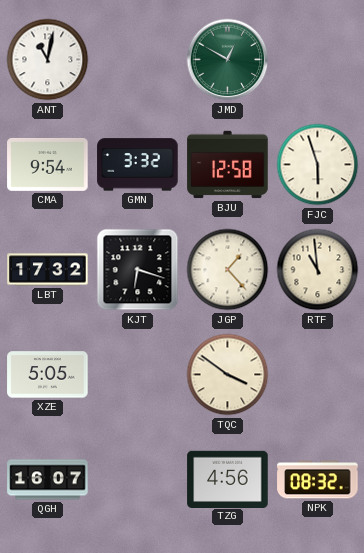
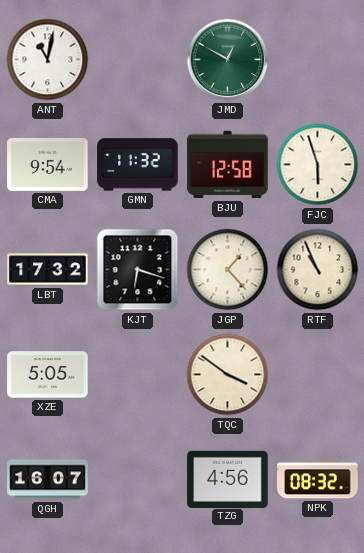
GMN: 3:32 -> 11:32
RTF: 10:59 -> 10:56
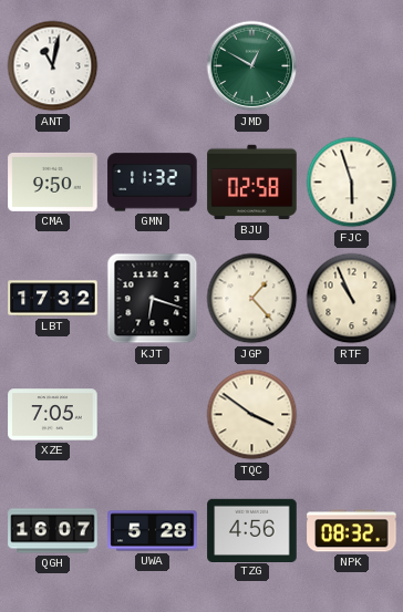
CMA: 9:54 -> 9:50
BJU: 12:58 -> 02:58
XZE: 5:05 -> 7:05
UWA: none -> 5:28
